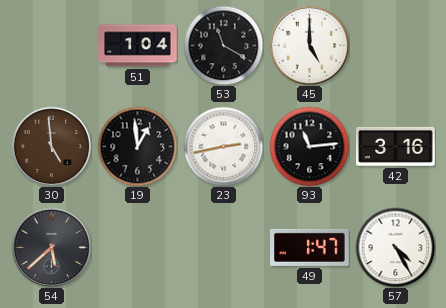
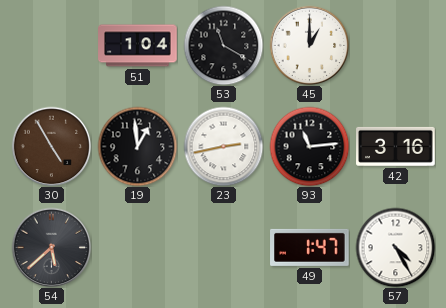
45: 5:00 -> 1:00
30: 4:59 -> 4:55
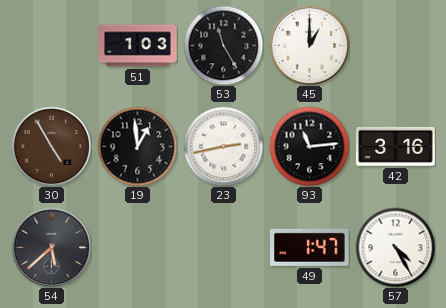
51: 1:04 -> 1:03
53: 11:20 -> 11:25
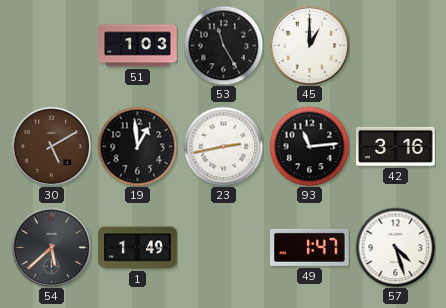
30: 4:55 -> 5:10
1: none -> 1:49
57: 4:25 -> 4:27
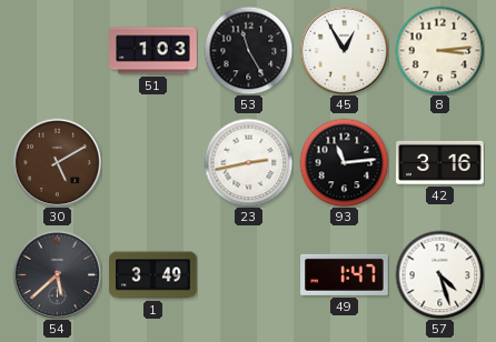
45: 1:00 -> 12:55
8: none -> 3:14
19: 12:59 -> none
1: 1:49 -> 3:49
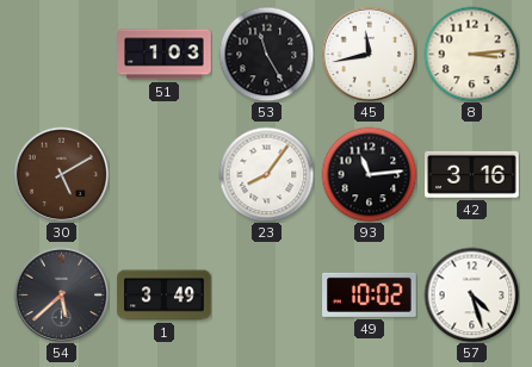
45: 12:55 -> 11:43
23: 2:43 -> 8:06
49: 1:47 -> 10:02
